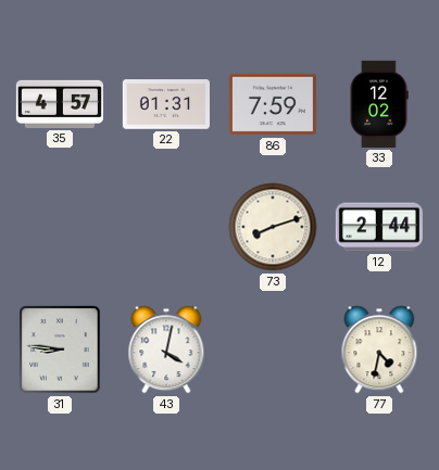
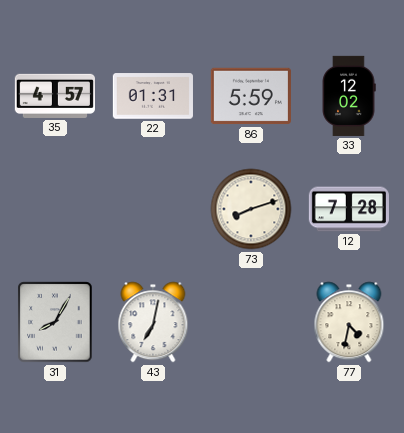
86: 7:59 -> 5:59
12: 2:44 -> 7:28
31: 8:46 -> 8:05
43: 4:02 -> 7:02
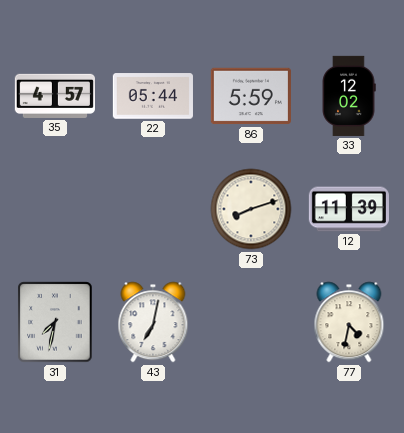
22: 01:31 -> 05:44
12: 7:28 -> 11:39
31: 8:05 -> 7:32
